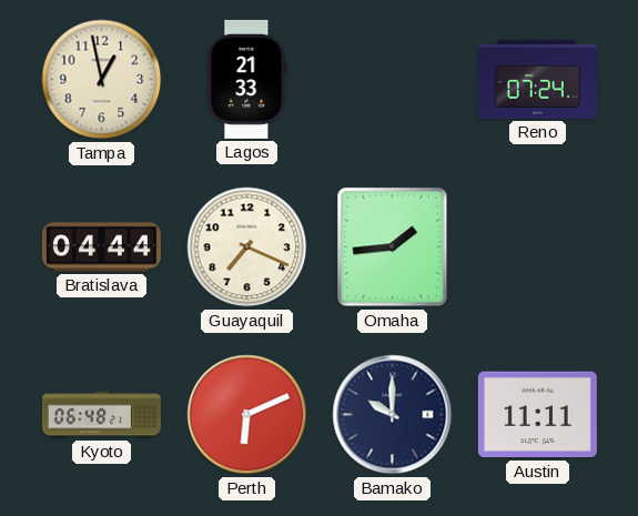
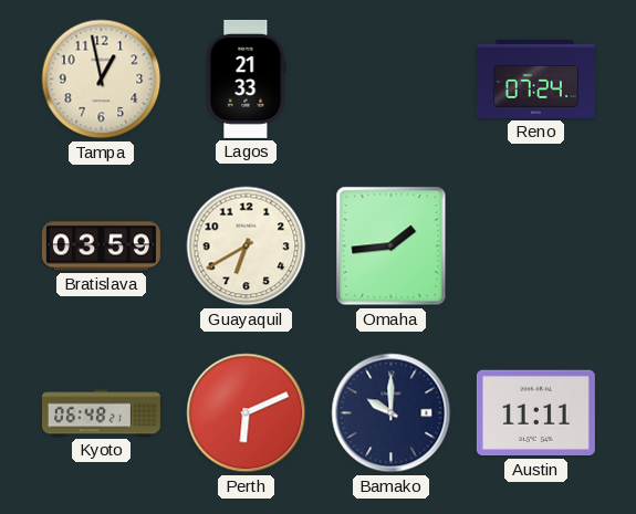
Bratislava: 04:44 -> 03:59
Guayaquil: 7:19 -> 6:40
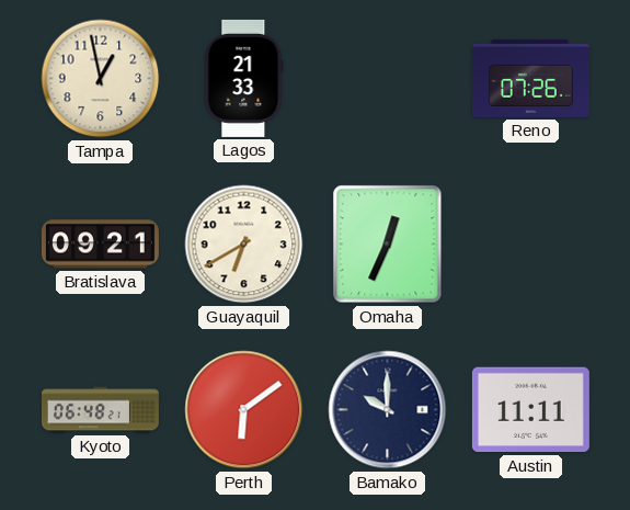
Reno: 07:24 -> 07:26
Bratislava: 03:59 -> 09:21
Omaha: 1:44 -> 12:34
Perth: 6:11 -> 6:09
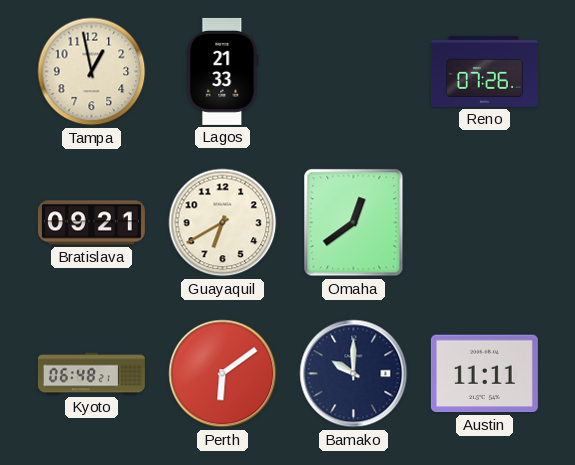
Omaha: 12:34 -> 12:39
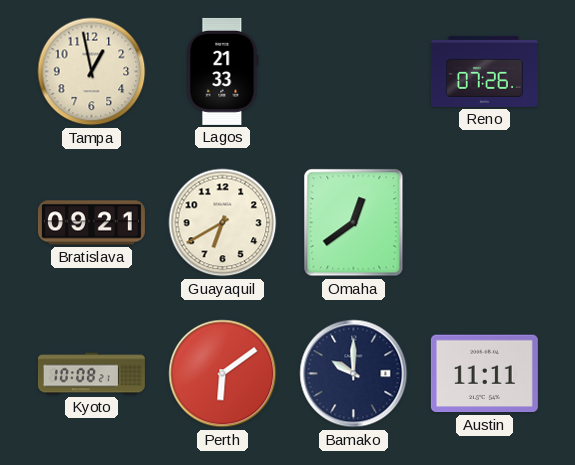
Kyoto: 06:48 -> 10:08
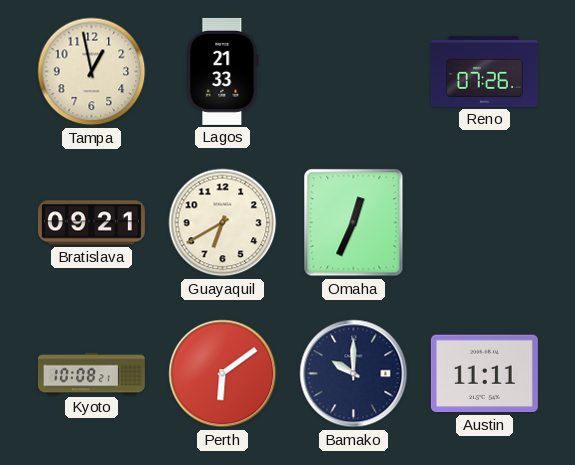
Omaha: 12:39 -> 12:34
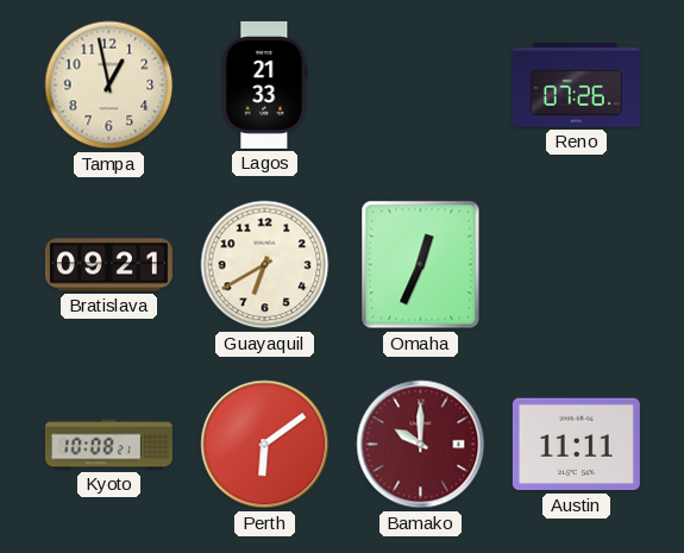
Bamako dial: navy -> burgundy
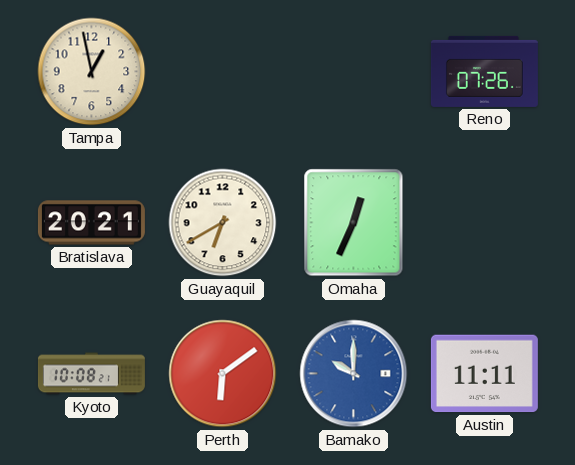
Lagos: 21:33 -> none
Bratislava: 09:21 -> 20:21
Bamako dial: burgundy -> blue
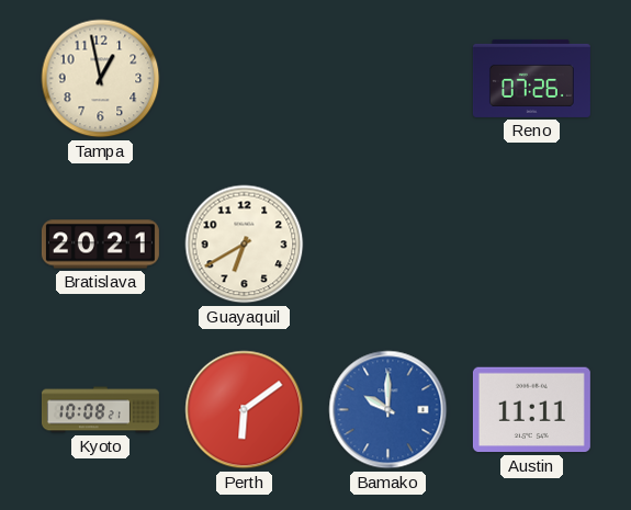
Omaha: 12:34 -> none
